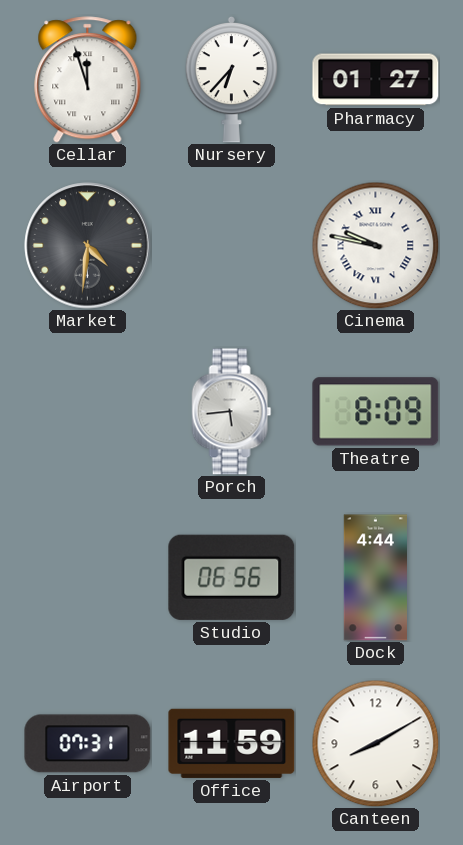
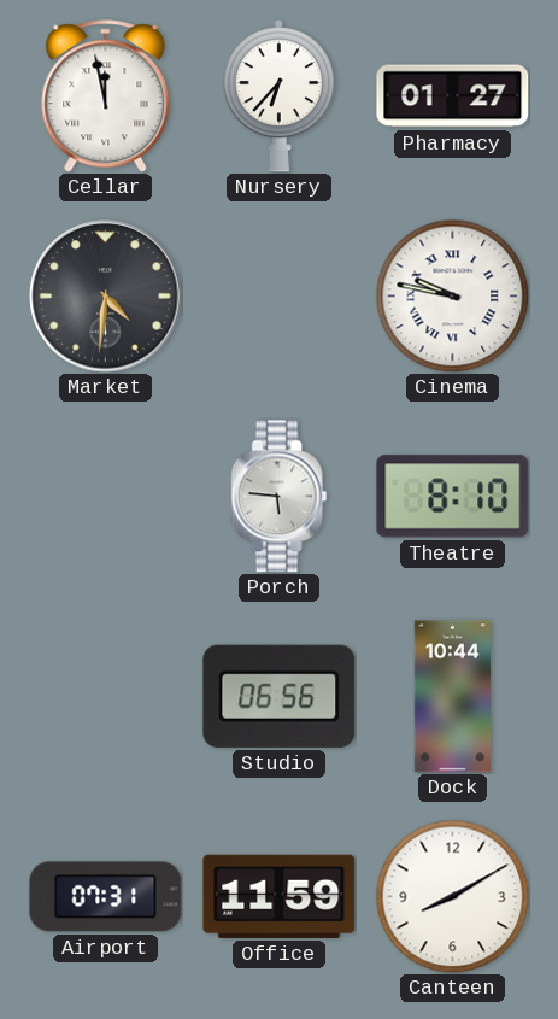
Cellar: 11:57 -> 11:58
Porch: 5:44 -> 5:46
Theatre: 8:09 -> 8:10
Dock: 4:44 -> 10:44
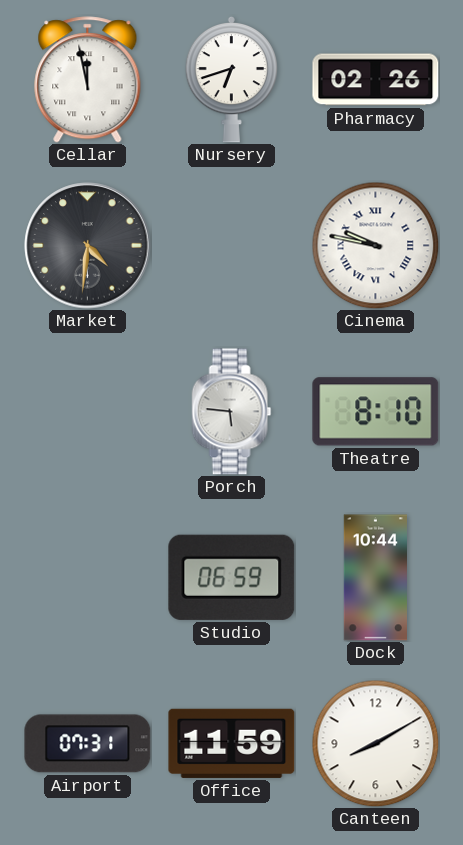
Nursery: 6:37 -> 6:42
Pharmacy: 01:27 -> 02:26
Studio: 06:56 -> 06:59
